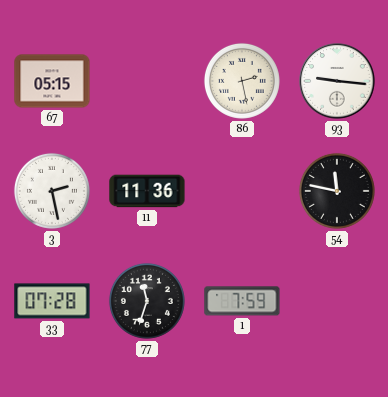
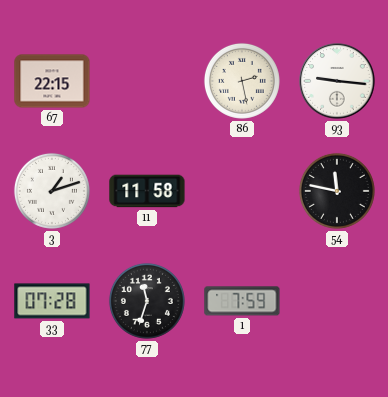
67: 05:15 -> 22:15
3: 2:28 -> 1:12
11: 11:36 -> 11:58
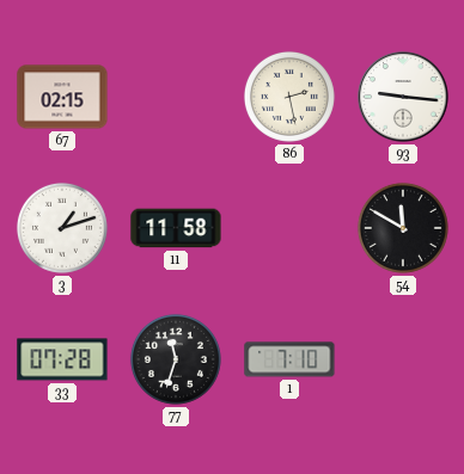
67: 22:15 -> 02:15
54: 11:47 -> 11:50
1: 7:59 -> 7:10
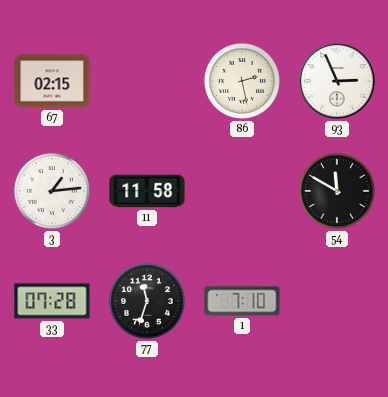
93: 9:16 -> 2:56
3: 1:12 -> 1:14
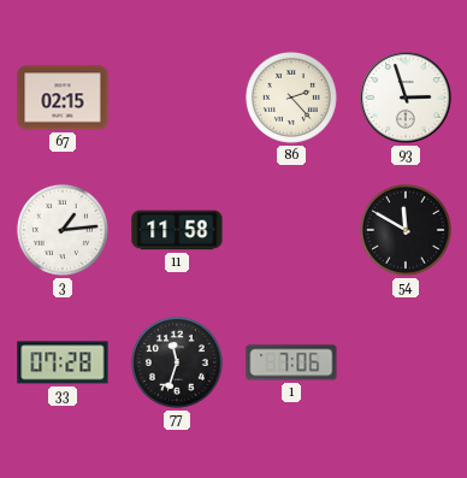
86: 2:28 -> 2:23
93: 2:56 -> 2:57
1: 7:10 -> 7:06
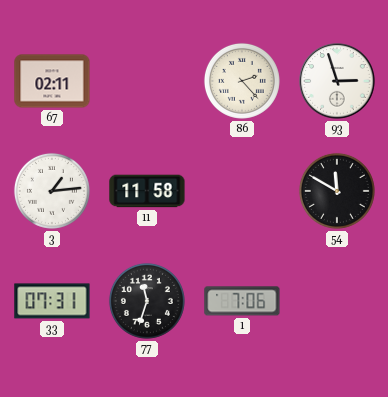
67: 02:15 -> 02:11
33: 07:28 -> 07:31
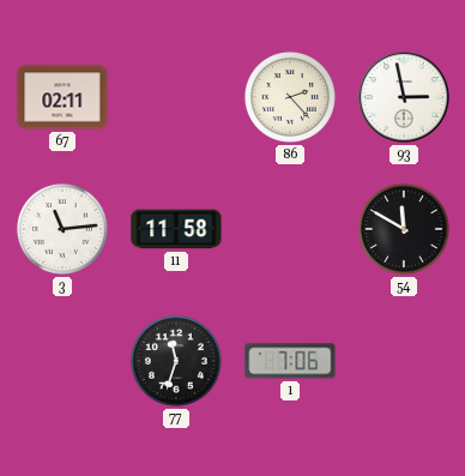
93: 2:57 -> 2:58
3: 1:14 -> 11:14
33: 07:31 -> none
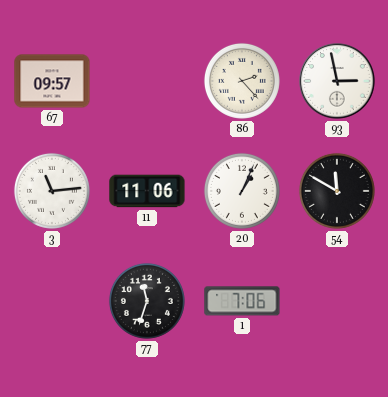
67: 02:11 -> 09:57
11: 11:58 -> 11:06
20: none -> 1:04
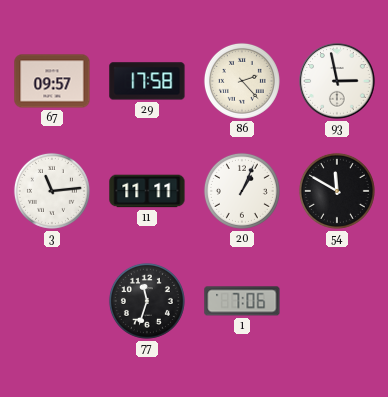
29: none -> 17:58
11: 11:06 -> 11:11
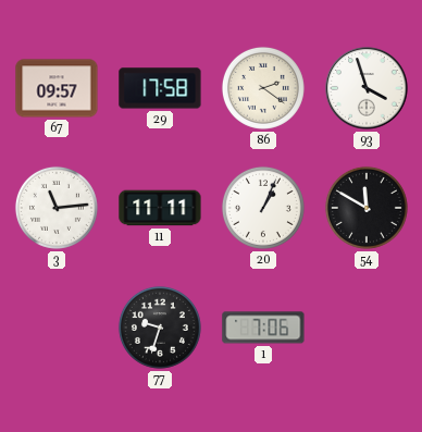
86: 2:23 -> 2:21
93: 2:58 -> 3:57
77: 11:33 -> 9:33
